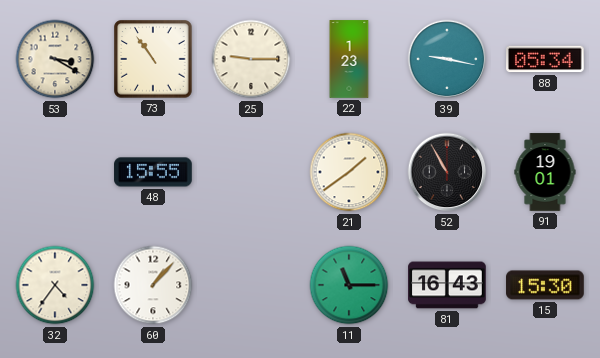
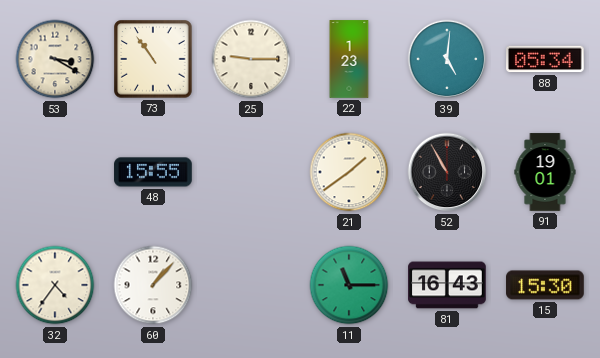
39: 9:17 -> 5:01
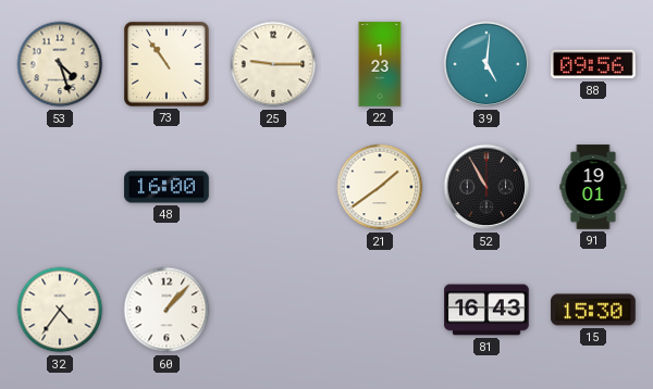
53: 3:20 -> 4:27
88: 05:34 -> 09:56
48: 15:55 -> 16:00
11: 11:15 -> none
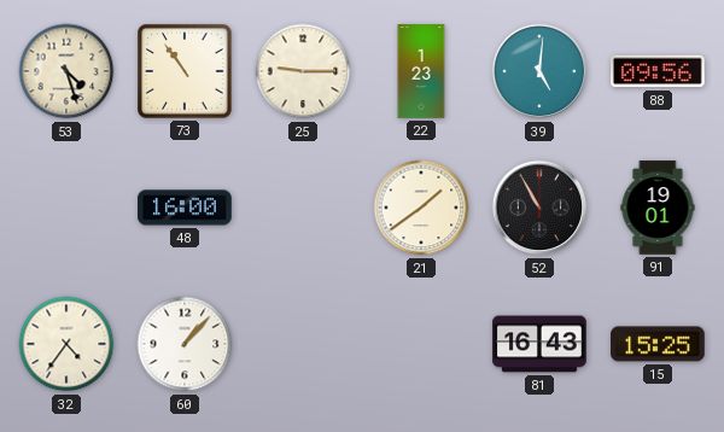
15: 15:30 -> 15:25
